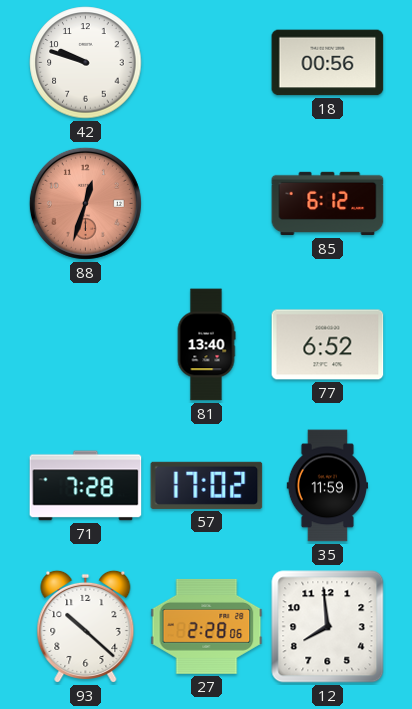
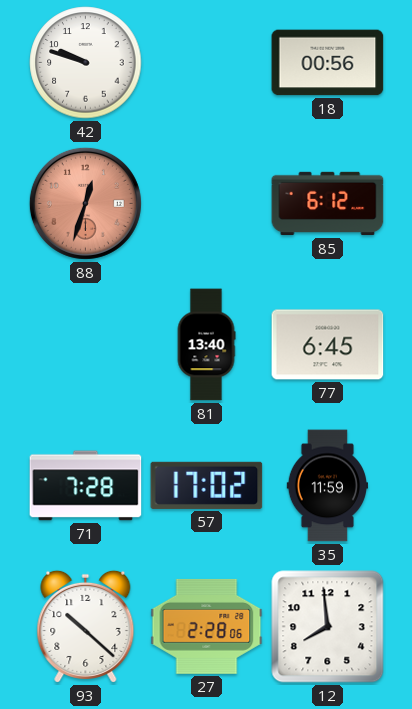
77: 6:52 -> 6:45
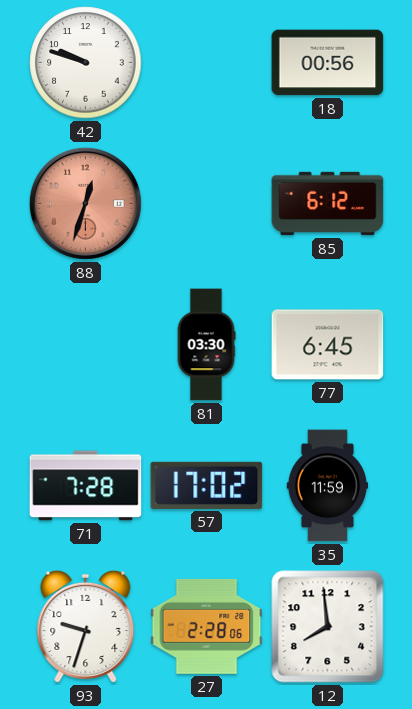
81: 13:40 -> 03:30
93: 10:22 -> 9:33
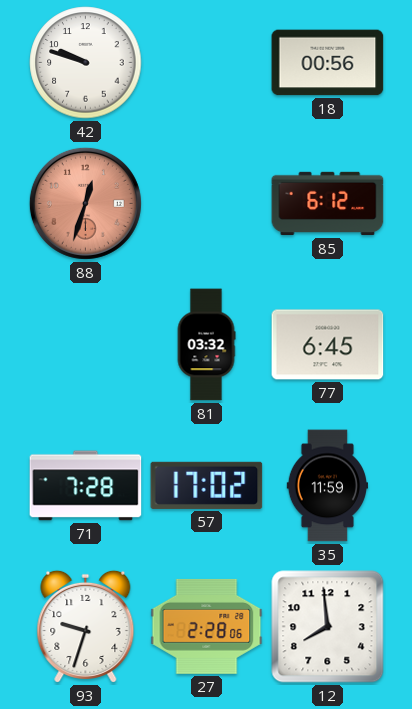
81: 03:30 -> 03:32
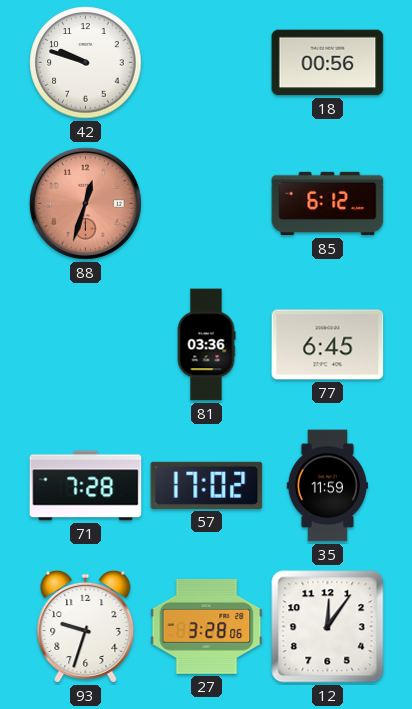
81: 03:32 -> 03:36
27: 2:28 -> 3:28
12: 7:59 -> 12:06
